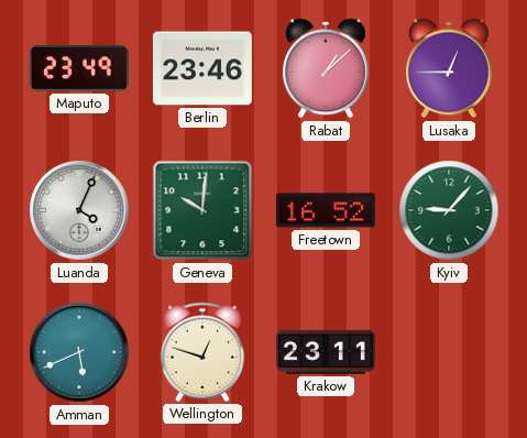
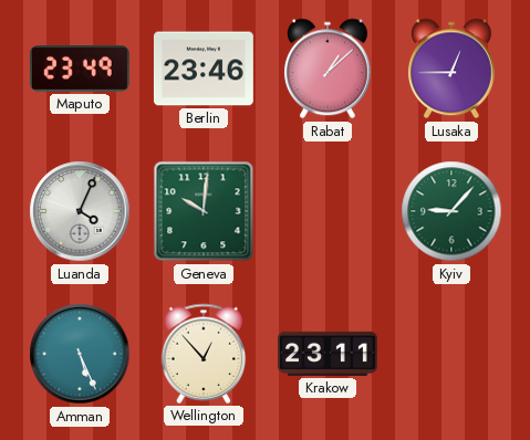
Freetown: 16:52 -> none
Amman: 5:41 -> 5:26
Wellington: 12:48 -> 12:53
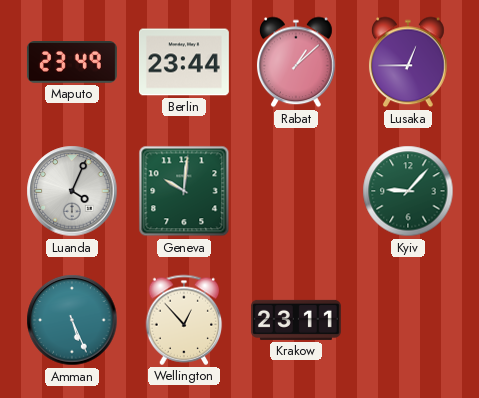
Berlin: 23:46 -> 23:44
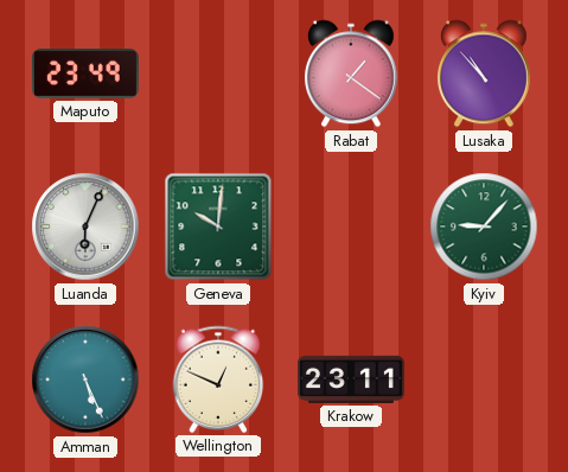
Berlin: 23:44 -> none
Rabat: 1:08 -> 1:21
Lusaka: 12:45 -> 10:53
Luanda: 4:04 -> 6:04
Wellington: 12:53 -> 12:49
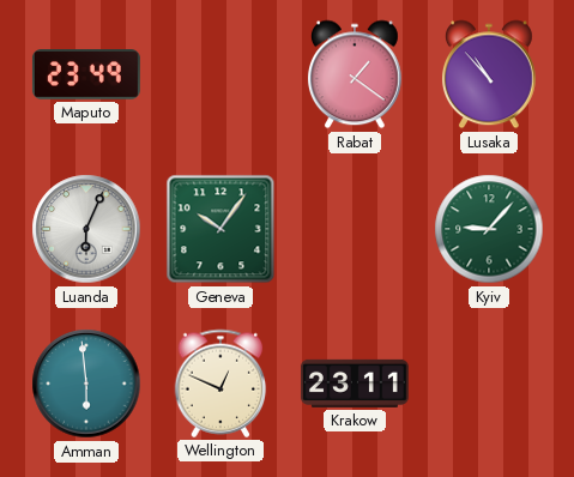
Geneva: 10:01 -> 10:06
Amman: 5:26 -> 5:59
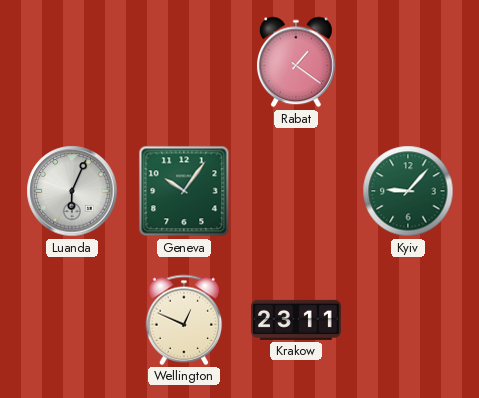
Maputo: 23:49 -> none
Lusaka: 10:53 -> none
Amman: 5:59 -> none
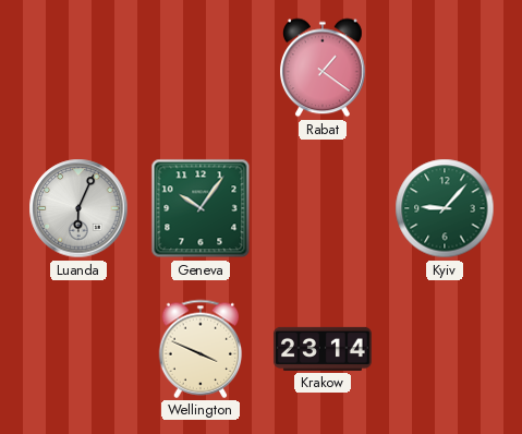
Wellington: 12:49 -> 3:49
Krakow: 23:11 -> 23:14
